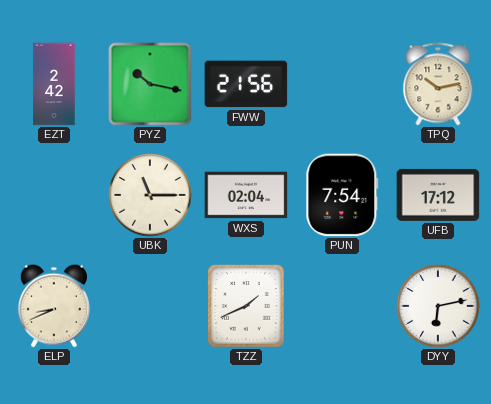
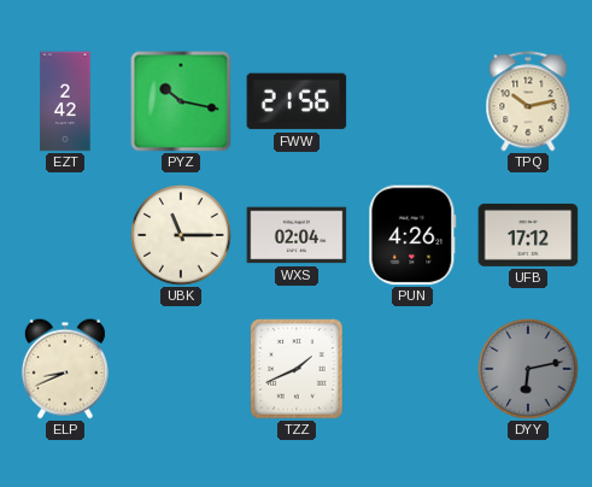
PUN: 7:54 -> 4:26
DYY dial: white -> grey
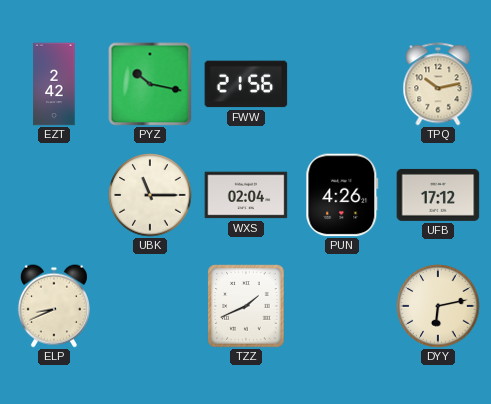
DYY dial: grey -> cream
